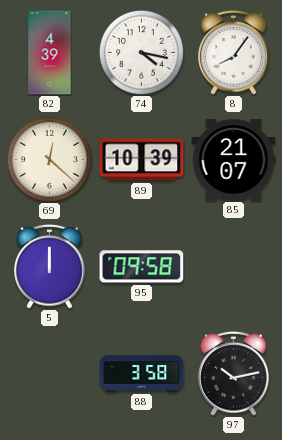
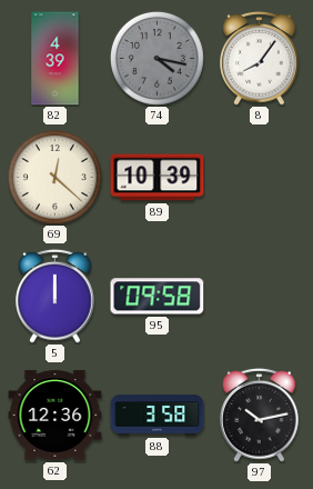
74 dial: white -> grey
85: 21:07 -> none
62: none -> 12:36
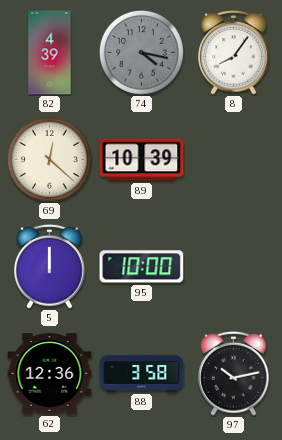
95: 09:58 -> 10:00
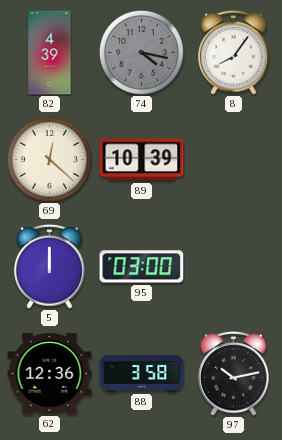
95: 10:00 -> 03:00
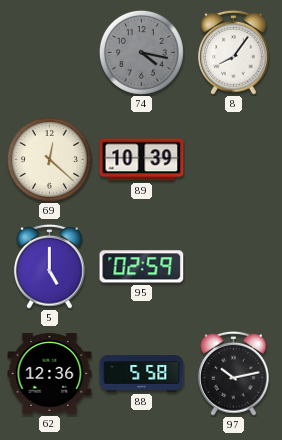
82: 4:39 -> none
5: 12:00 -> 5:00
95: 03:00 -> 02:59
88: 3:58 -> 5:58
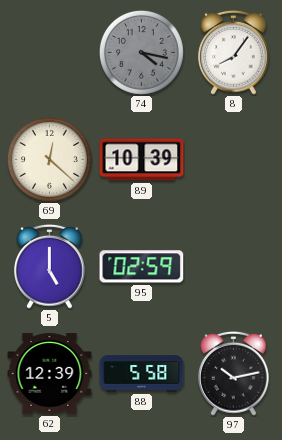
62: 12:36 -> 12:39
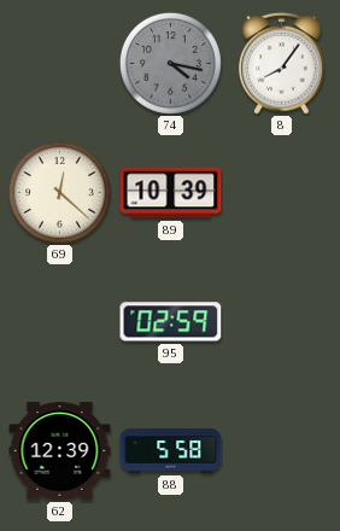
5: 5:00 -> none
97: 10:13 -> none
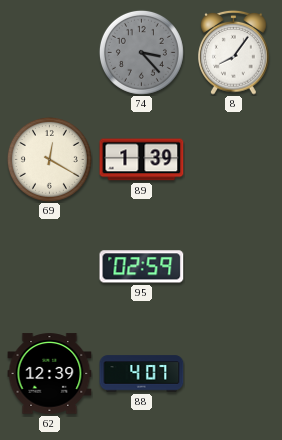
74: 4:17 -> 3:23
69: 12:22 -> 12:20
89: 10:39 -> 1:39
88: 5:58 -> 4:07
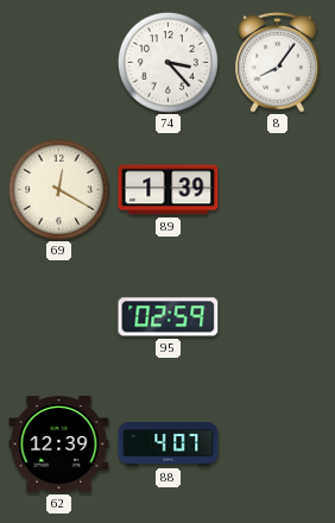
74 dial: grey -> white
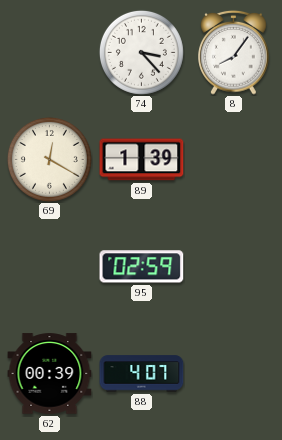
62: 12:39 -> 00:39
